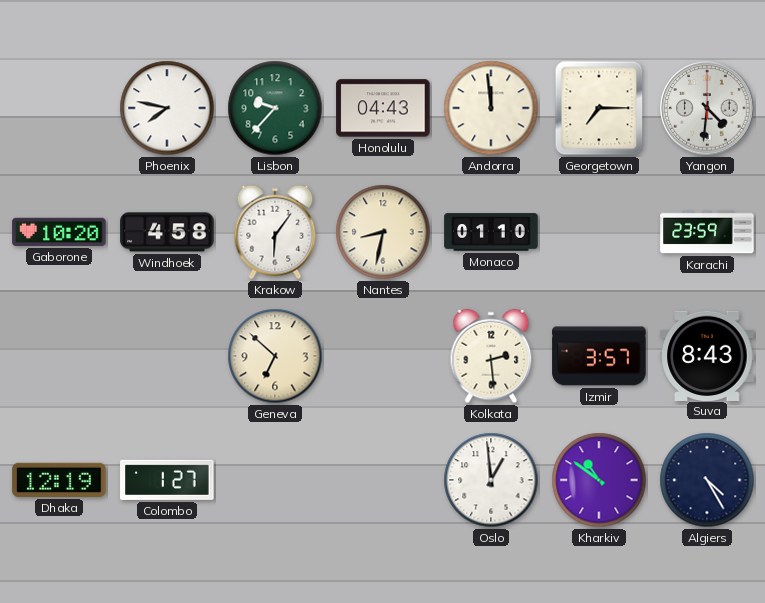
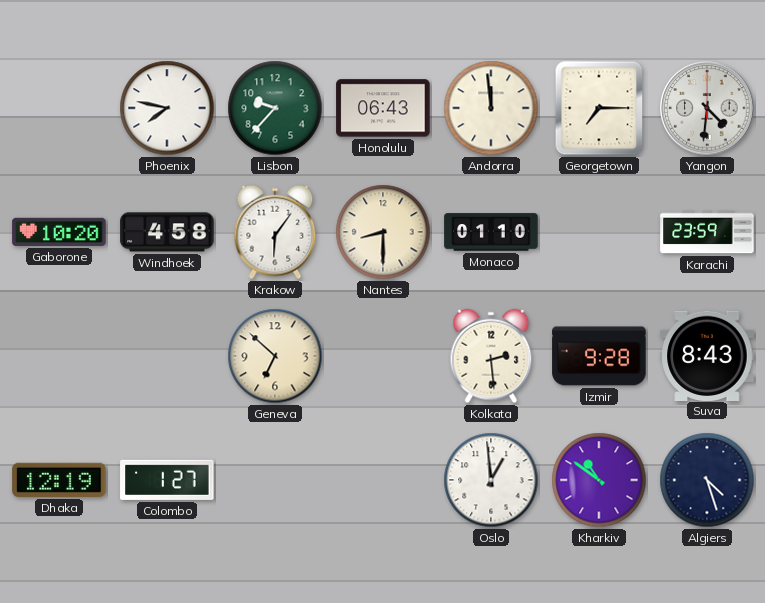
Honolulu: 04:43 -> 06:43
Nantes: 8:32 -> 8:30
Izmir: 3:57 -> 9:28
Algiers: 4:25 -> 4:27
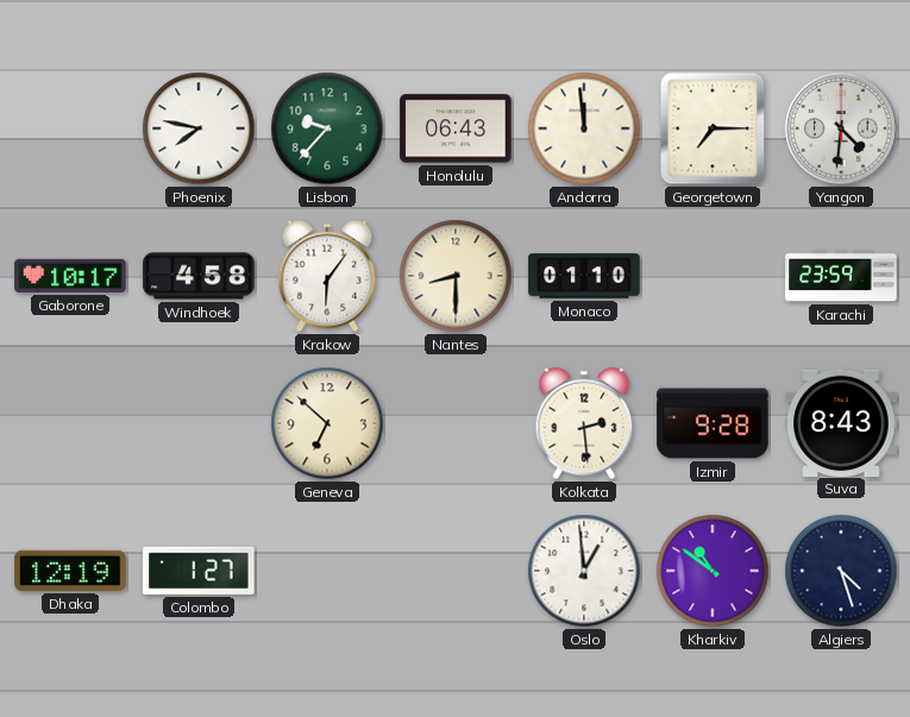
Gaborone: 10:20 -> 10:17
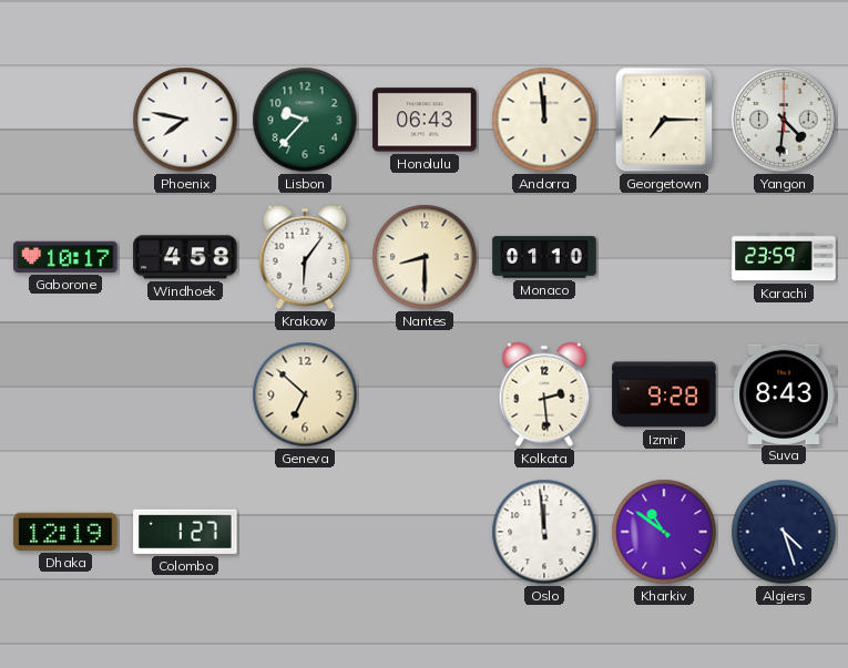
Oslo: 12:59 -> 11:59
